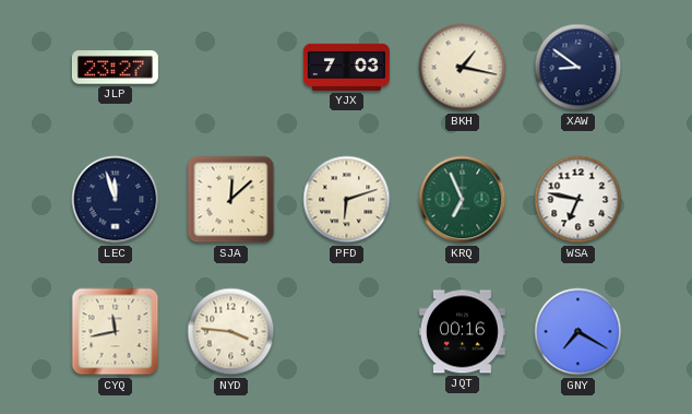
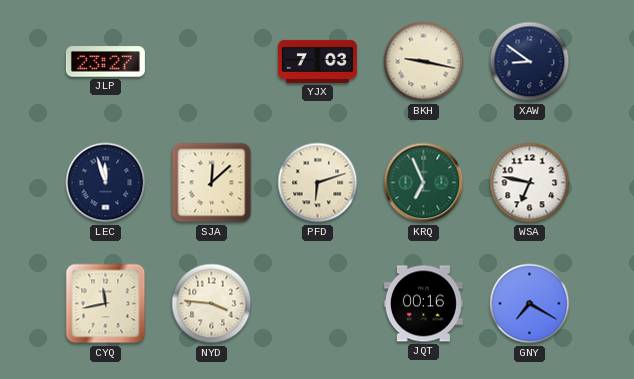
BKH: 1:17 -> 9:17
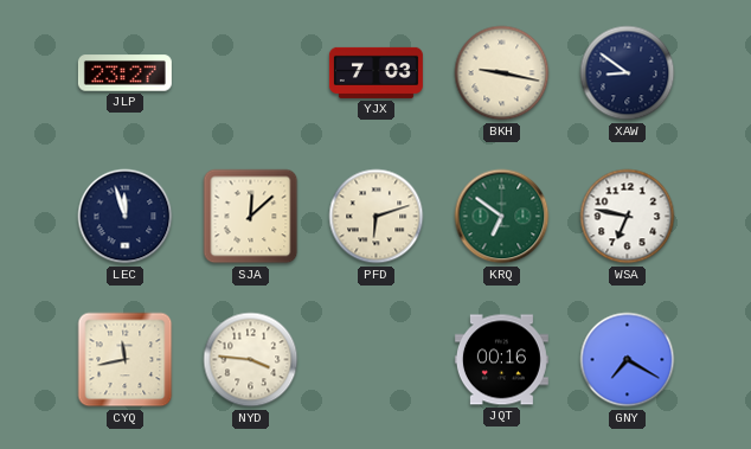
KRQ: 6:56 -> 6:51
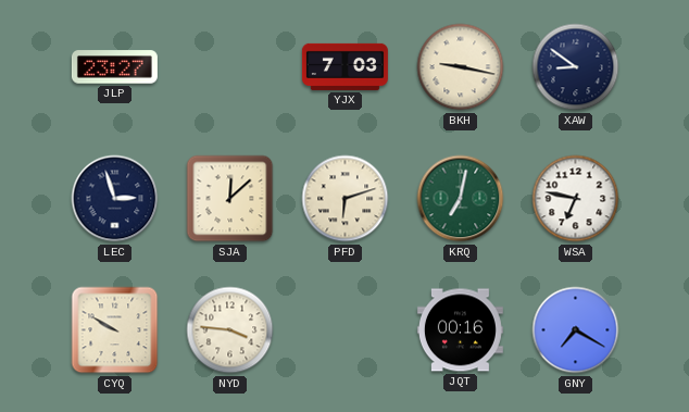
LEC: 11:57 -> 2:57
KRQ: 6:51 -> 7:02
CYQ: 11:43 -> 9:50
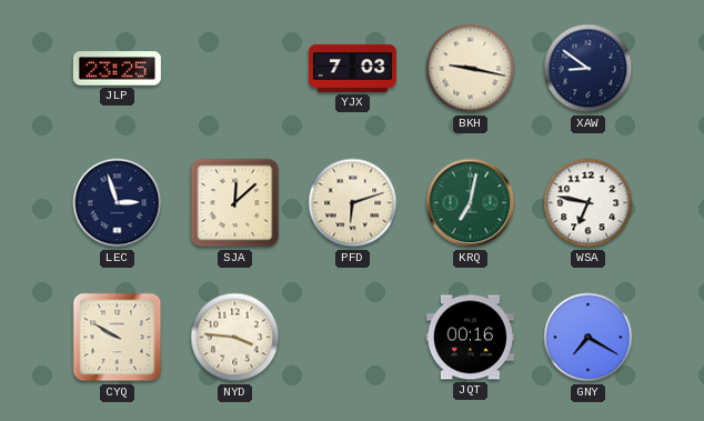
JLP: 23:27 -> 23:25
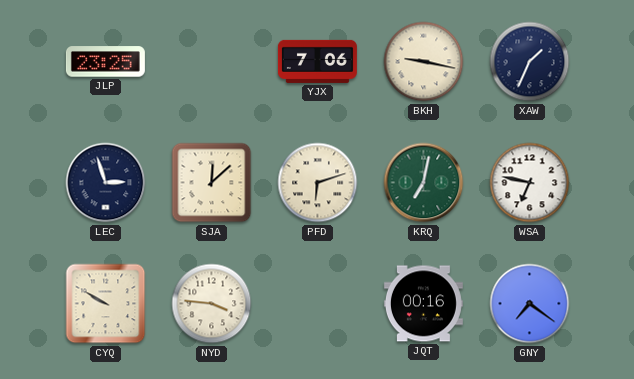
YJX: 7:03 -> 7:06
XAW: 8:51 -> 1:34
GNY: 7:20 -> 7:21
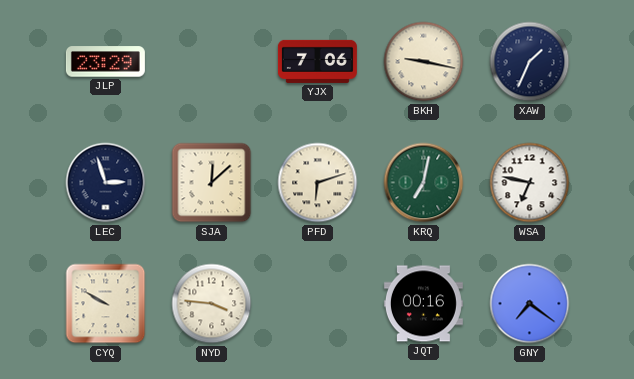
JLP: 23:25 -> 23:29
